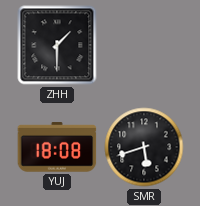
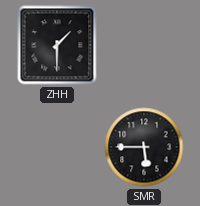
YUJ: 18:08 -> none
SMR: 5:42 -> 5:45
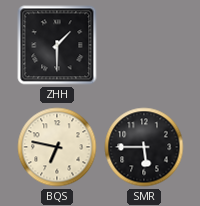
BQS: none -> 6:47
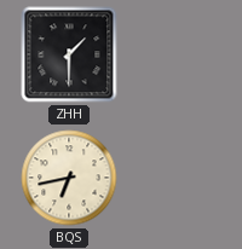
BQS: 6:47 -> 6:43
SMR: 5:45 -> none
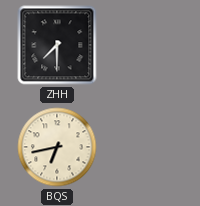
ZHH: 1:30 -> 7:30
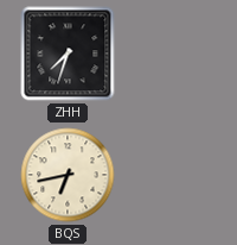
ZHH: 7:30 -> 7:33
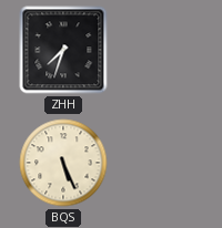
BQS: 6:43 -> 5:26
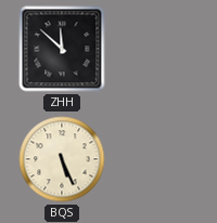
ZHH: 7:33 -> 11:52
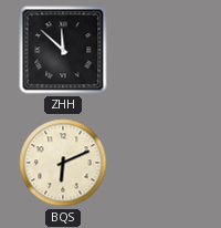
BQS: 5:26 -> 6:11
